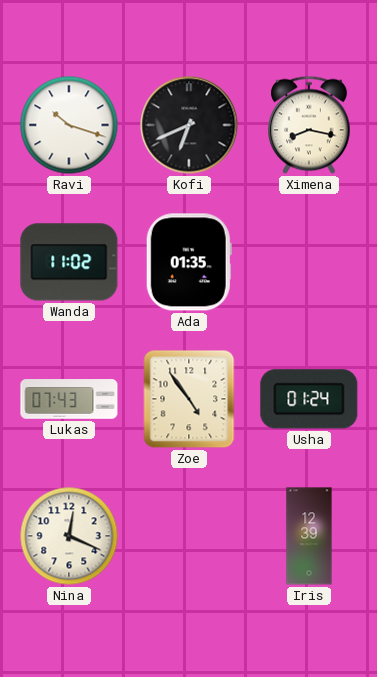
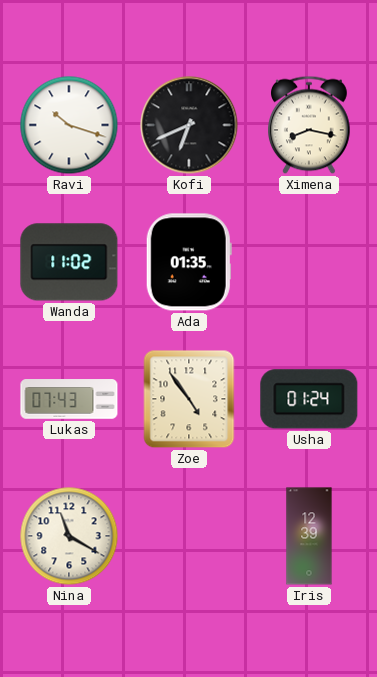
Nina: 12:19 -> 11:20
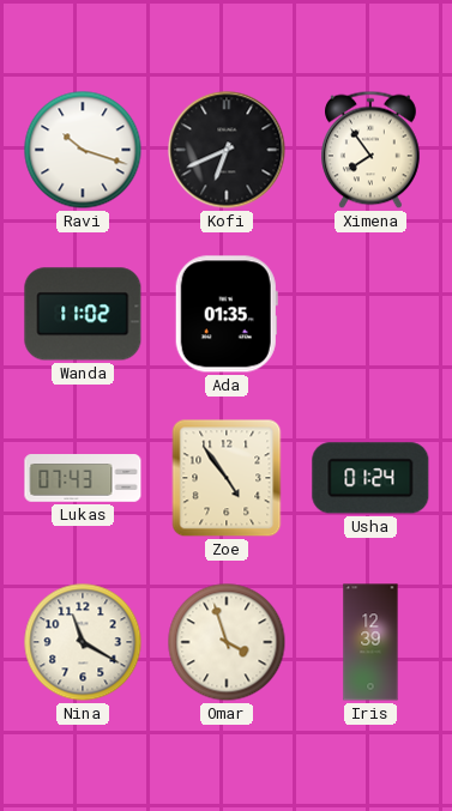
Ximena: 8:17 -> 7:54
Omar: none -> 3:57
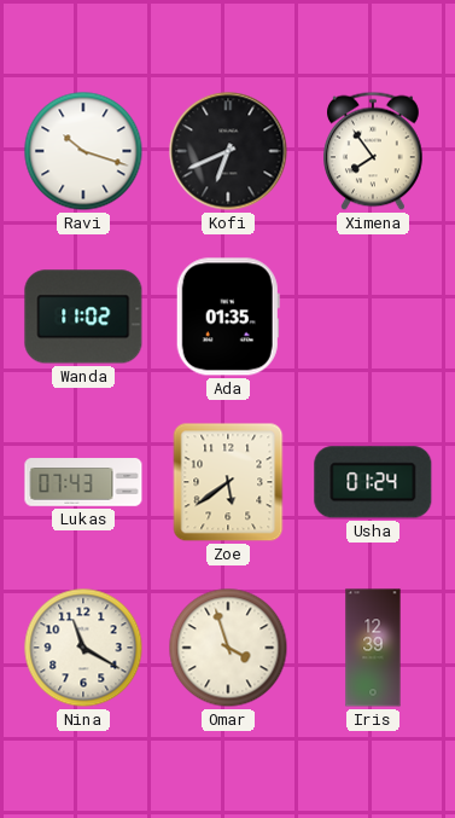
Zoe: 4:54 -> 5:39
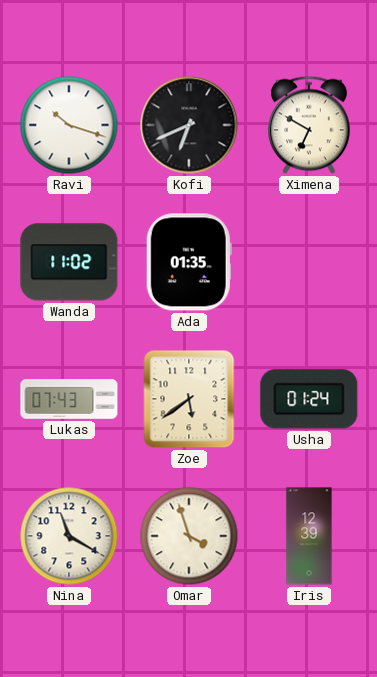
Ximena: 7:54 -> 6:50
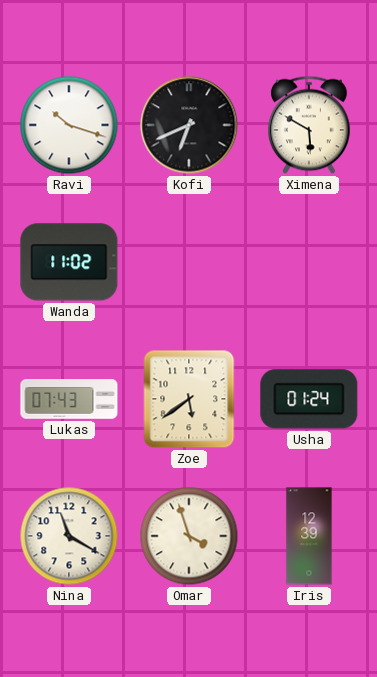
Ximena: 6:50 -> 5:50
Ada: 01:35 -> none
